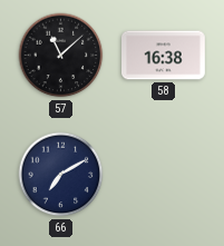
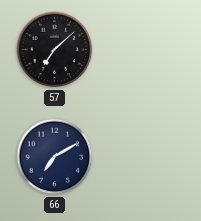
57: 11:08 -> 7:08
58: 16:38 -> none
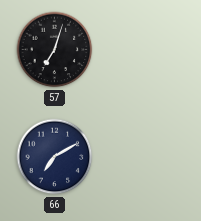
57: 7:08 -> 7:03
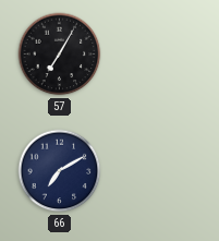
57: 7:03 -> 7:05
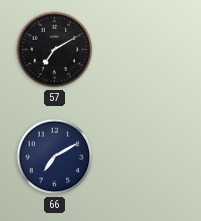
57: 7:05 -> 7:10
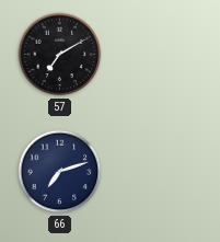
66: 7:10 -> 7:12
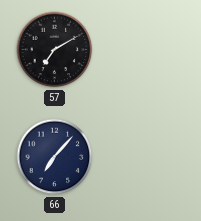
66: 7:12 -> 7:07
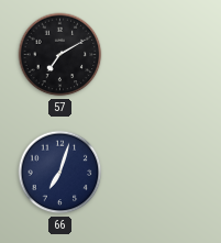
66: 7:07 -> 7:03
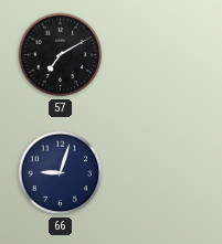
66: 7:03 -> 9:03
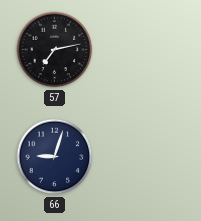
57: 7:10 -> 7:13
